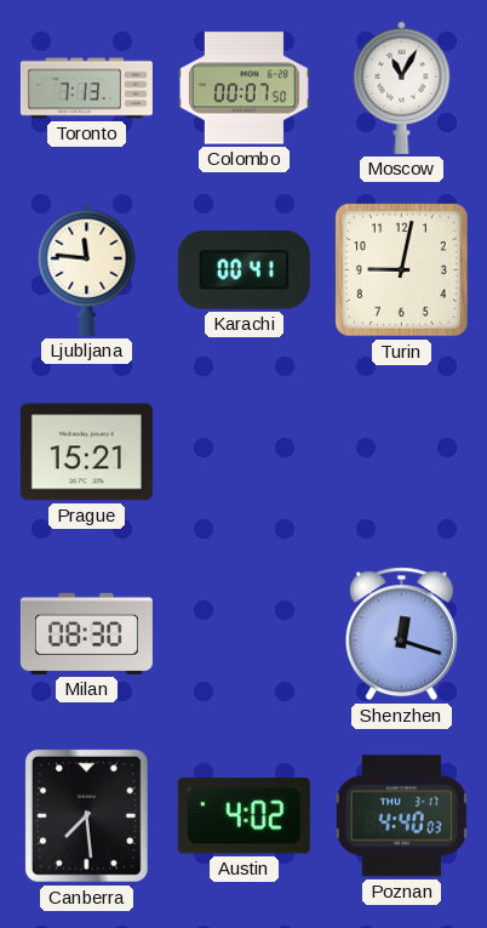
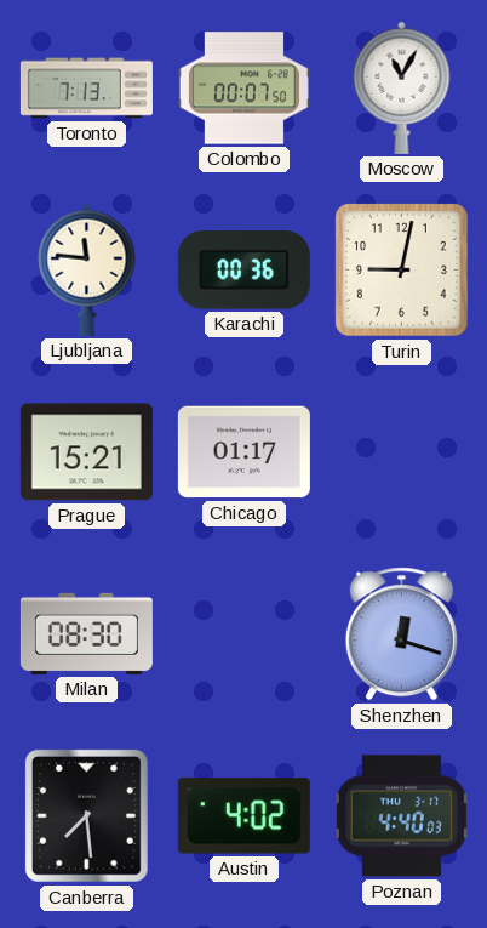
Karachi: 00:41 -> 00:36
Chicago: none -> 01:17
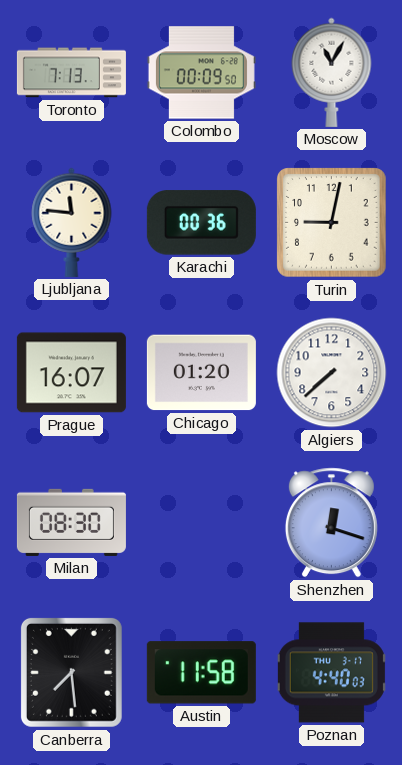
Colombo: 00:07 -> 00:09
Prague: 15:21 -> 16:07
Chicago: 01:17 -> 01:20
Algiers: none -> 7:38
Austin: 4:02 -> 11:58
